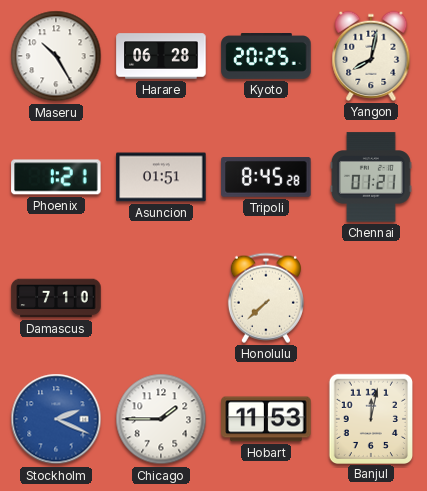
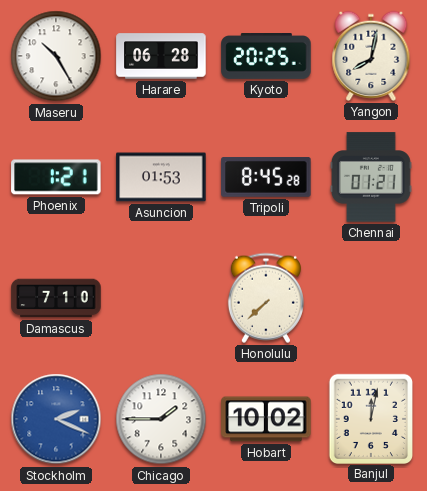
Asuncion: 01:51 -> 01:53
Hobart: 11:53 -> 10:02
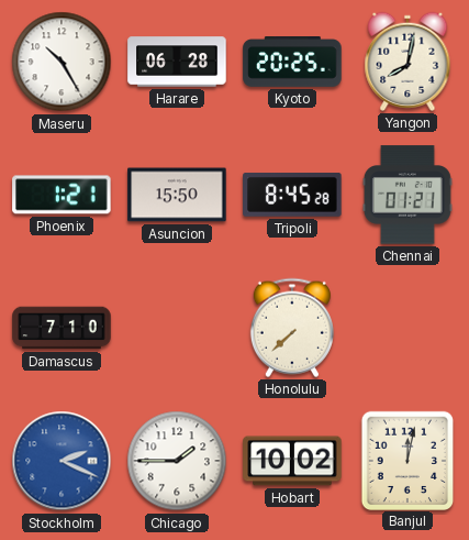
Asuncion: 01:53 -> 15:50
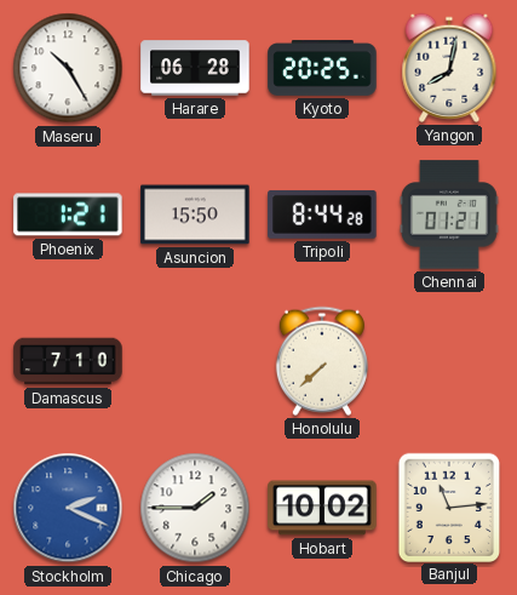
Tripoli: 8:45 -> 8:44
Banjul: 12:02 -> 11:14
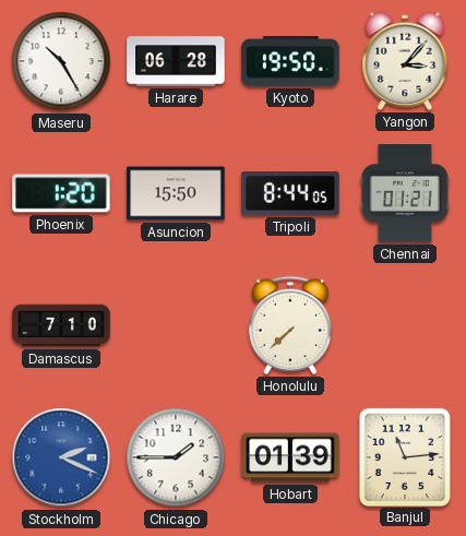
Kyoto: 20:25 -> 19:50
Yangon: 8:02 -> 3:07
Phoenix: 1:21 -> 1:20
Tripoli: 8:44:28 -> 8:44:05
Hobart: 10:02 -> 01:39
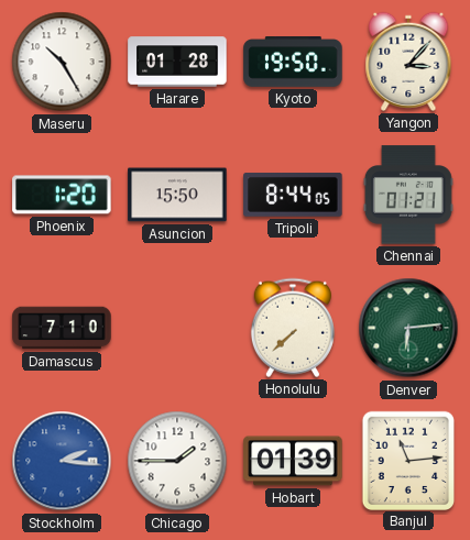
Harare: 06:28 -> 01:28
Denver: none -> 6:14
Stockholm: 2:19 -> 2:16
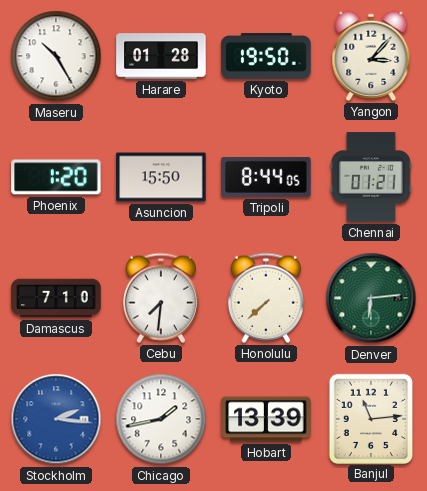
Cebu: none -> 7:31
Chicago: 1:45 -> 1:43
Hobart: 01:39 -> 13:39
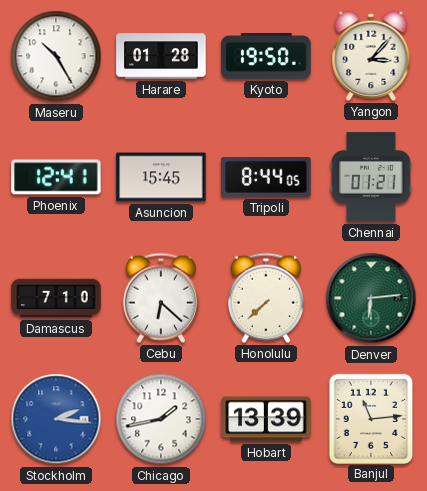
Phoenix: 1:20 -> 12:41
Asuncion: 15:50 -> 15:45
Cebu: 7:31 -> 6:22
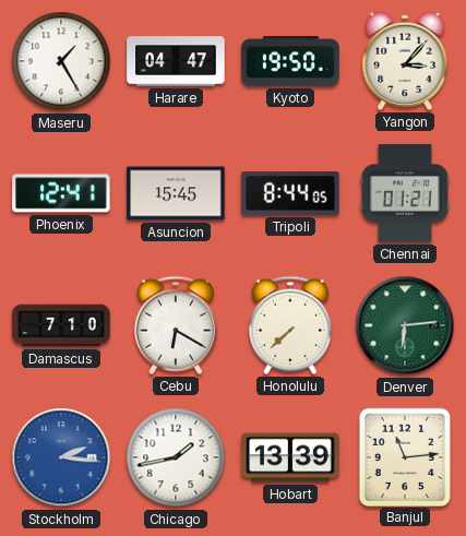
Maseru: 10:25 -> 1:25
Harare: 01:28 -> 04:47
Cebu: 6:22 -> 6:20
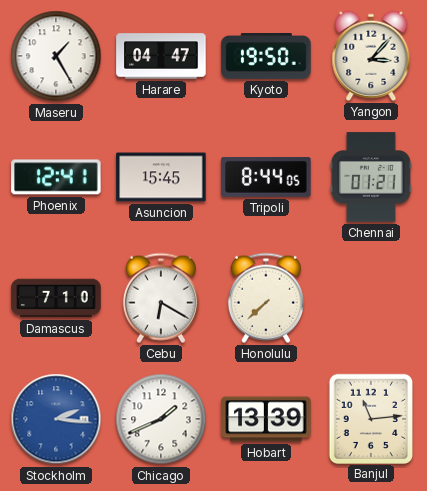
Denver: 6:14 -> none
Chicago: 1:43 -> 1:41
